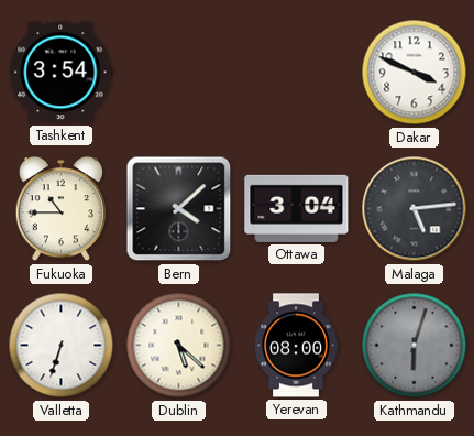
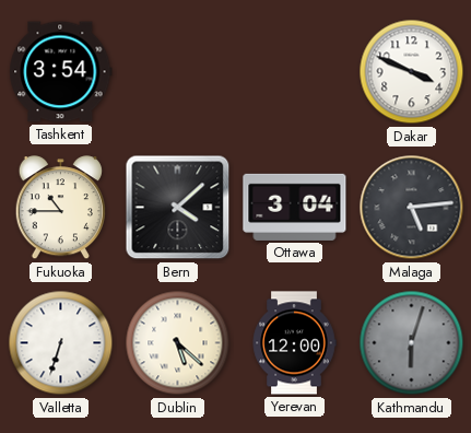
Yerevan: 08:00 -> 12:00
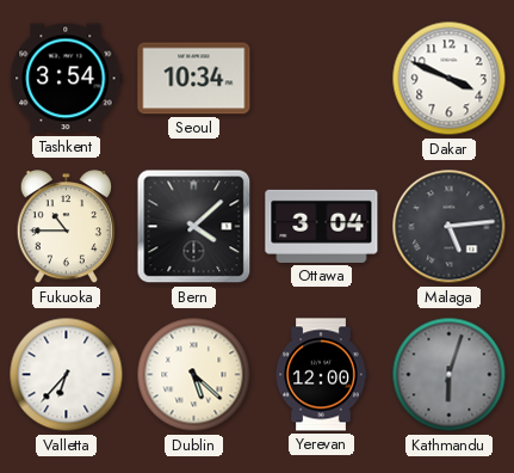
Seoul: none -> 10:34
Valletta: 6:33 -> 6:37
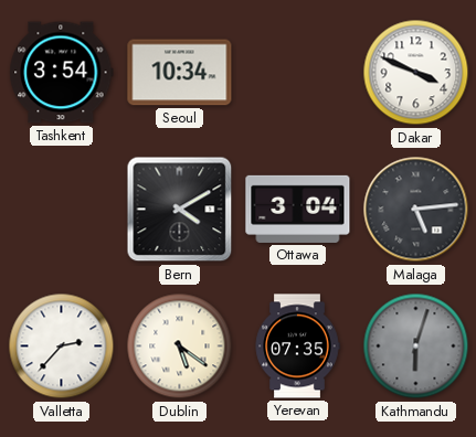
Fukuoka: 10:45 -> none
Bern: 4:08 -> 4:10
Valletta: 6:37 -> 2:37
Dublin: 5:22 -> 5:21
Yerevan: 12:00 -> 07:35
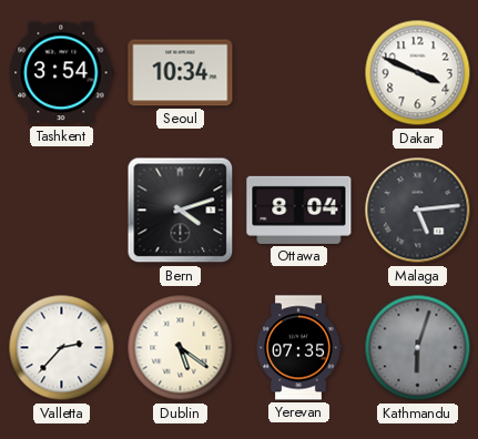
Bern: 4:10 -> 4:12
Ottawa: 3:04 -> 8:04
